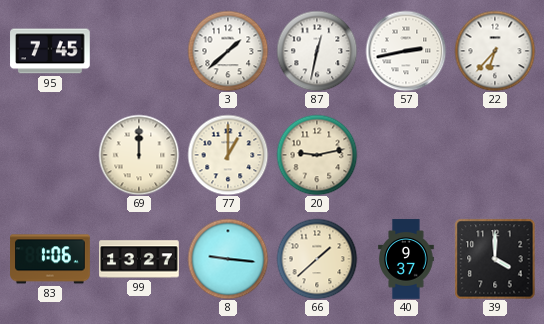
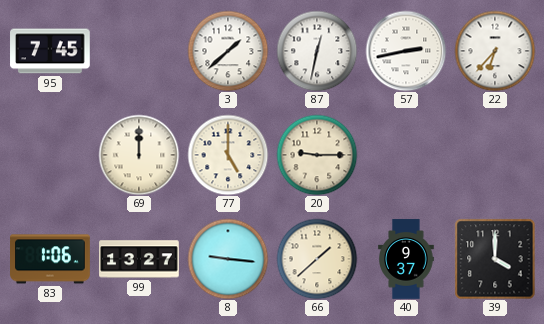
77: 1:00 -> 5:00
20: 9:13 -> 9:15
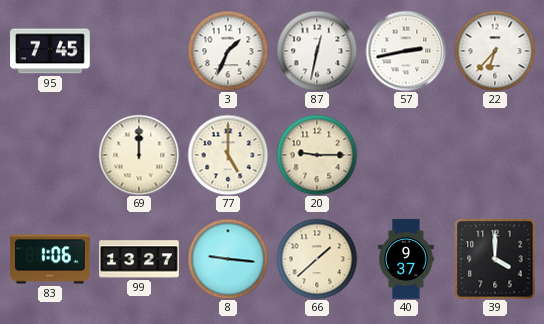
3: 1:38 -> 1:34
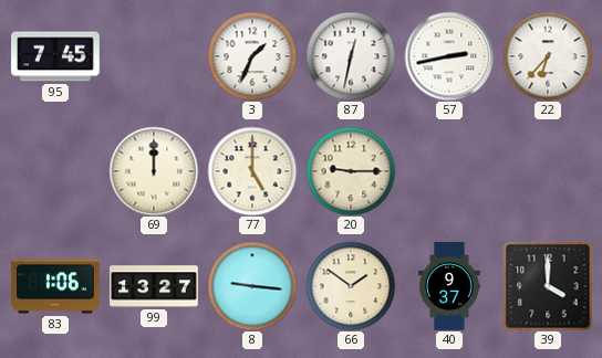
66: 1:38 -> 1:51
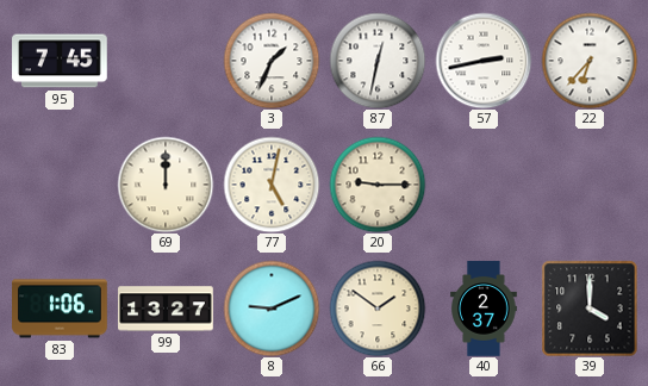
77: 5:00 -> 5:02
8: 9:16 -> 9:11
40: 9:37 -> 2:37
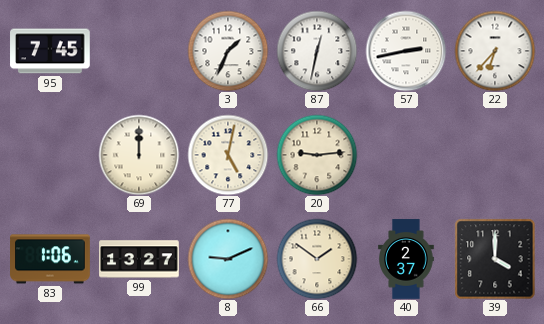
20: 9:15 -> 9:14
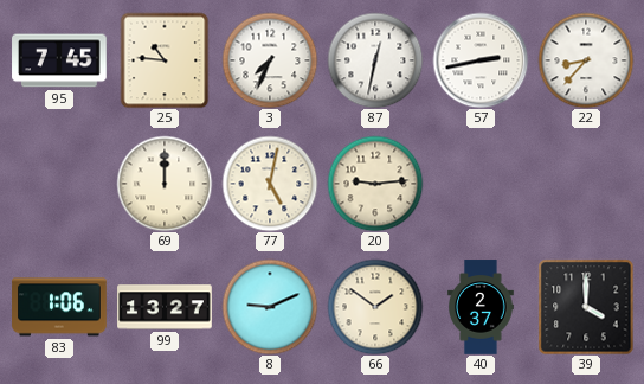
25: none -> 10:46
3: 1:34 -> 7:34
22: 6:37 -> 8:37
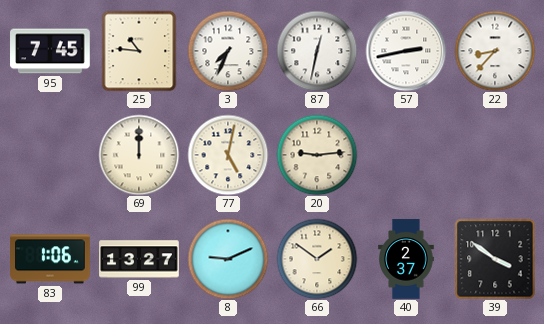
39: 4:00 -> 3:51
